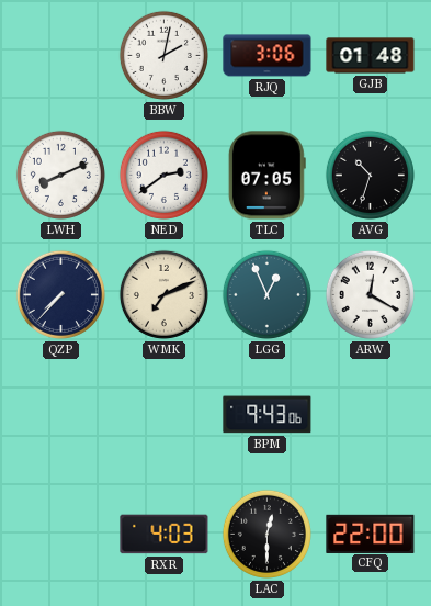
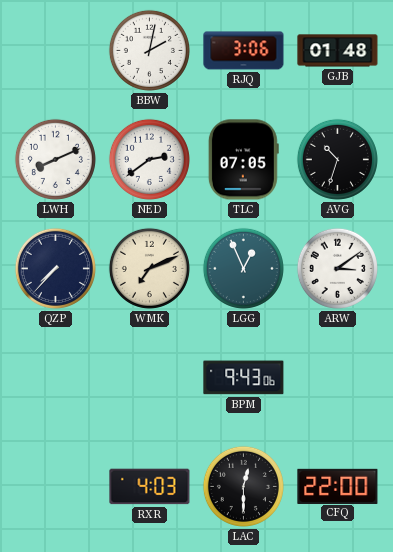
ARW: 12:20 -> 3:09
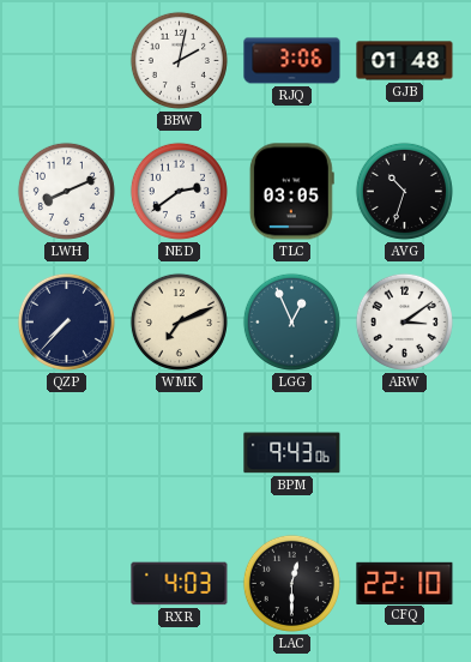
TLC: 07:05 -> 03:05
CFQ: 22:00 -> 22:10
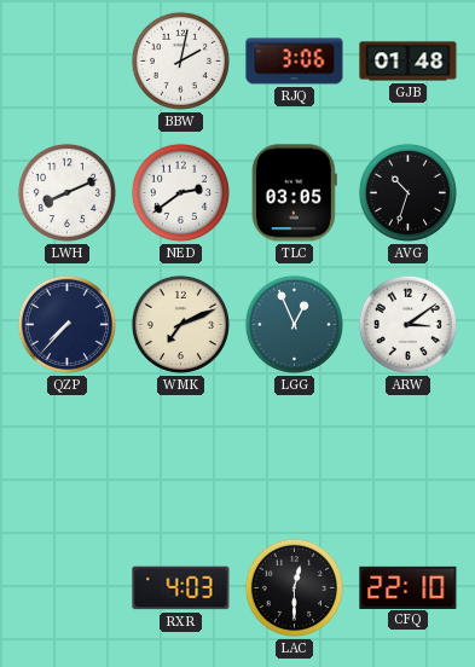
BPM: 9:43 -> none
